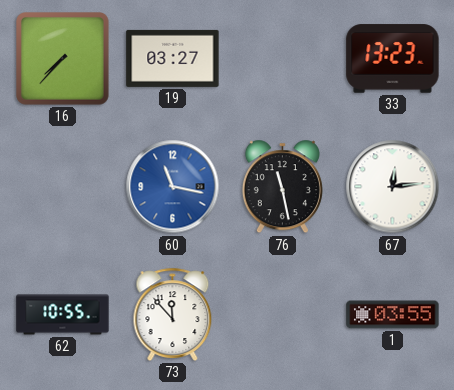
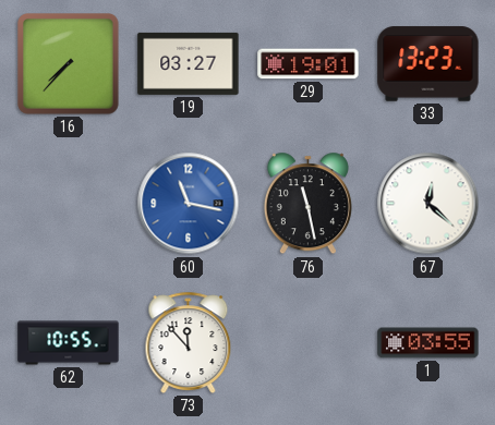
29: none -> 19:01
67: 12:14 -> 12:22
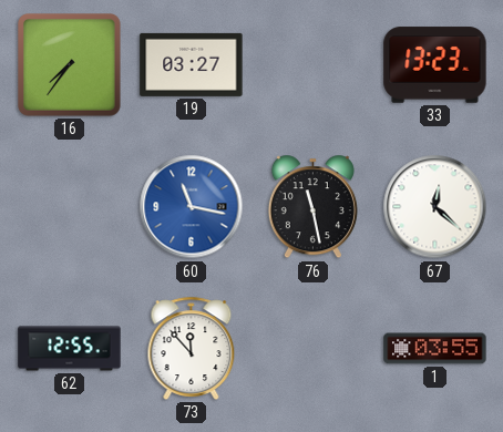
16: 7:37 -> 7:36
29: 19:01 -> none
62: 10:55 -> 12:55
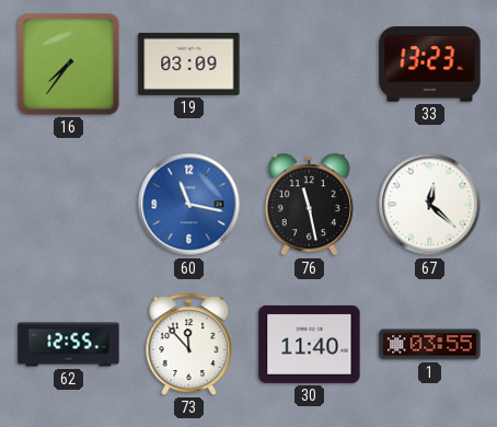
19: 03:27 -> 03:09
30: none -> 11:40
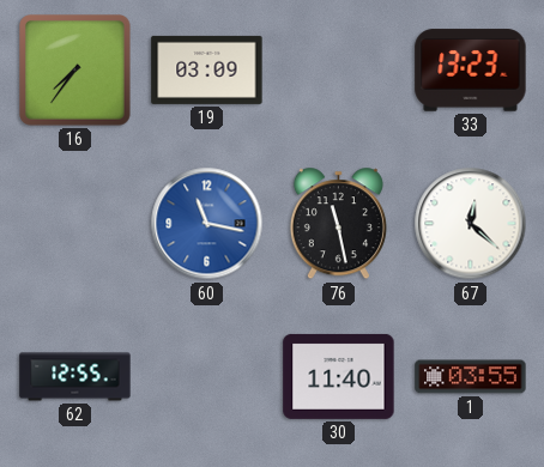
73: 11:53 -> none
